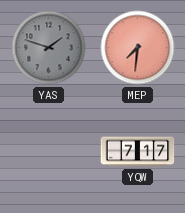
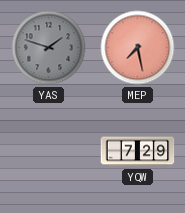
MEP: 7:31 -> 7:28
YQW: 7:17 -> 7:29
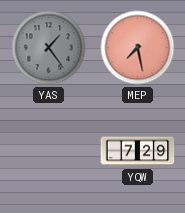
YAS: 1:48 -> 1:24
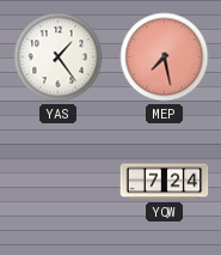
YAS dial: grey -> white
YQW: 7:29 -> 7:24
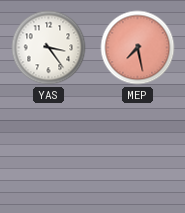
YAS: 1:24 -> 3:24
YQW: 7:24 -> none
